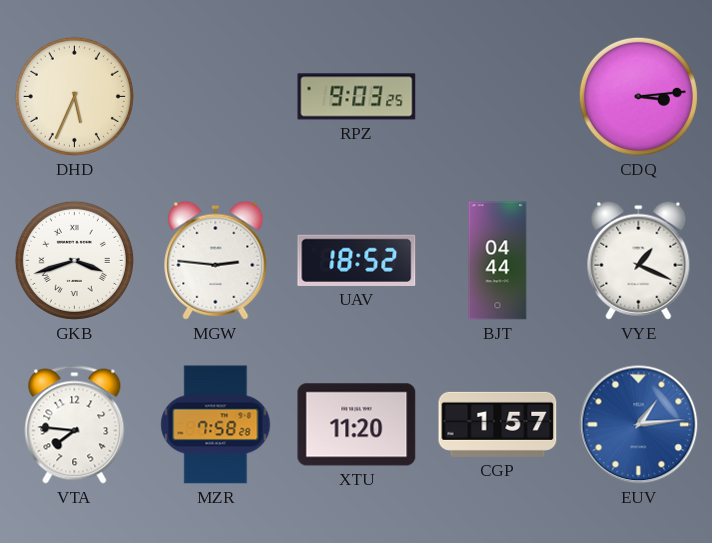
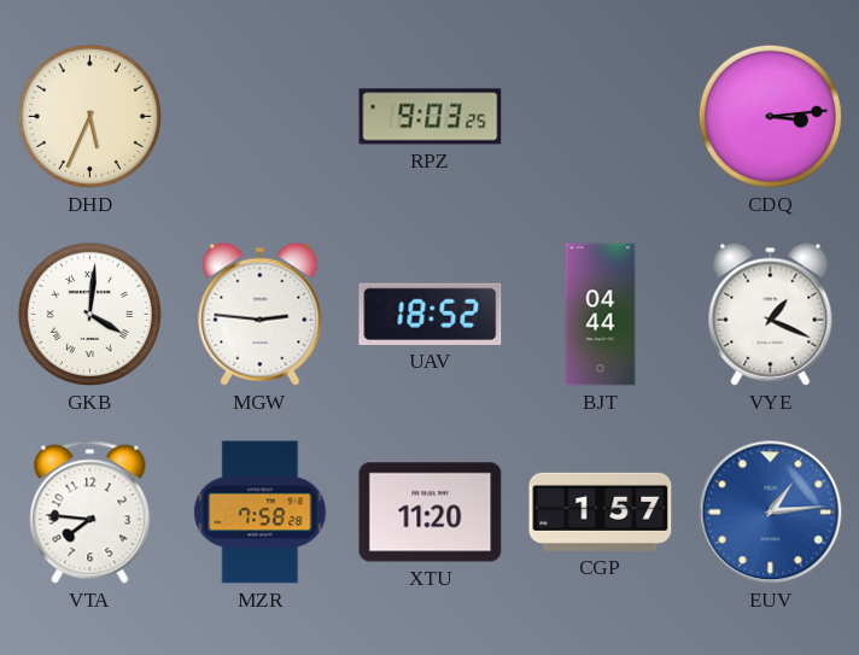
GKB: 3:42 -> 4:01
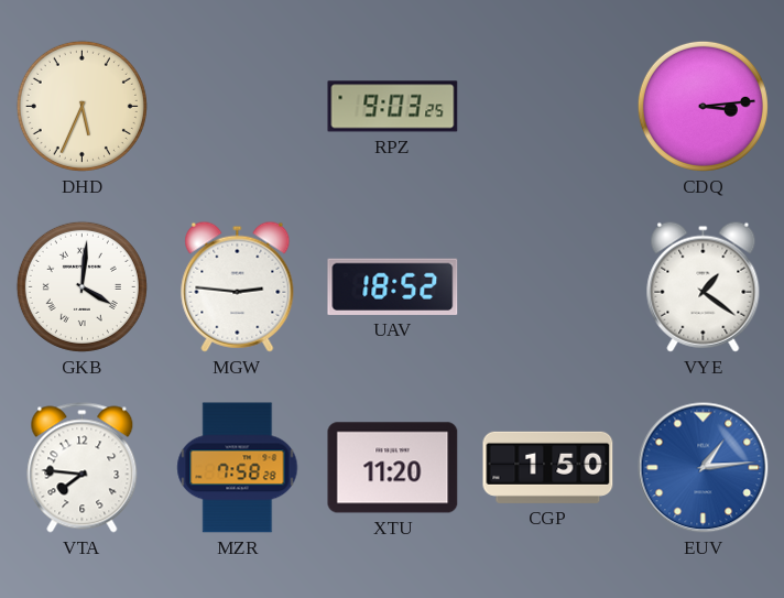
BJT: 04:44 -> none
VYE: 1:19 -> 1:21
CGP: 1:57 -> 1:50
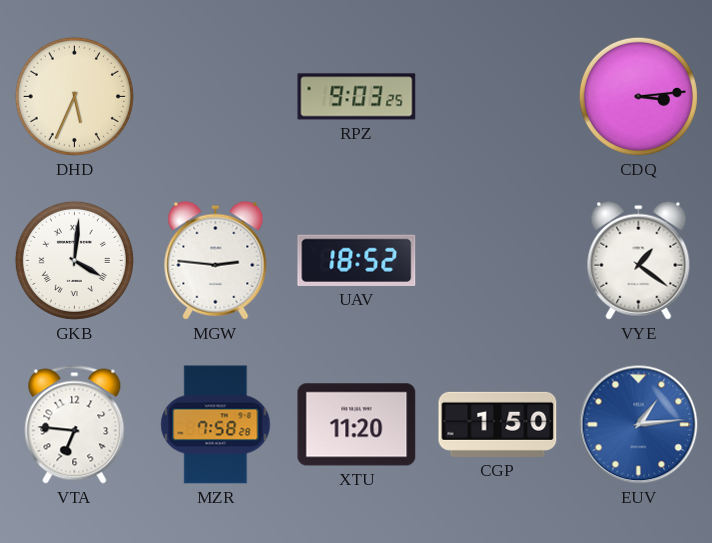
VTA: 7:46 -> 6:46
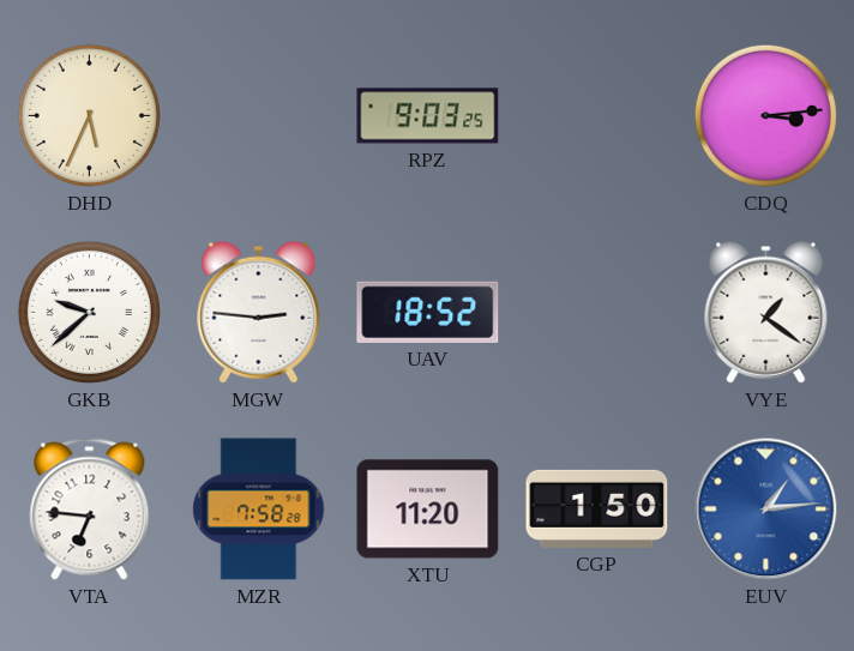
GKB: 4:01 -> 9:38
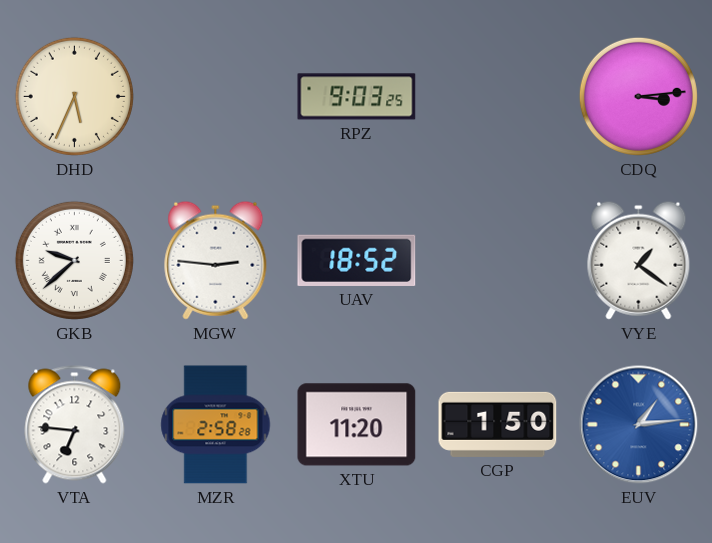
MZR: 7:58 -> 2:58
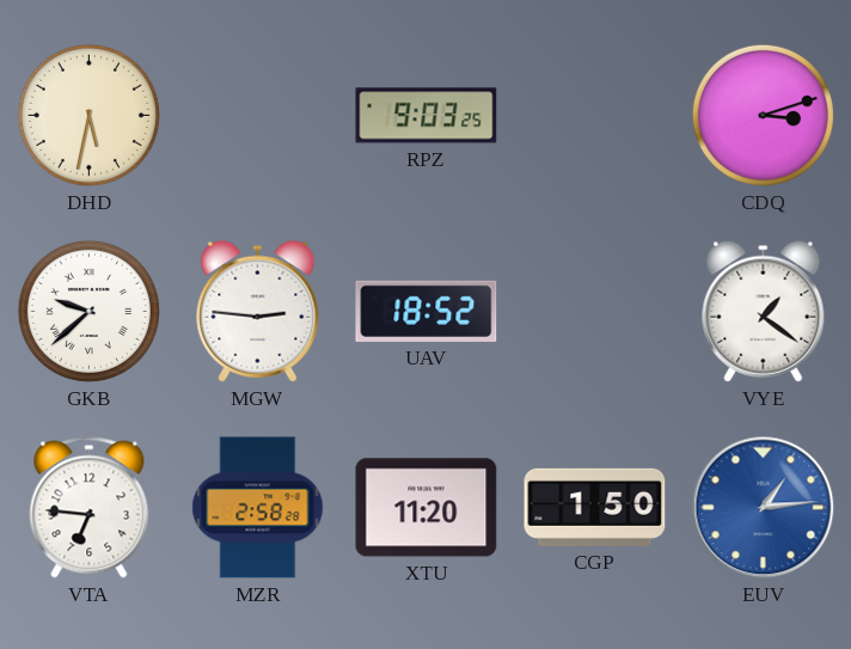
DHD: 5:34 -> 5:32
CDQ: 3:14 -> 3:12
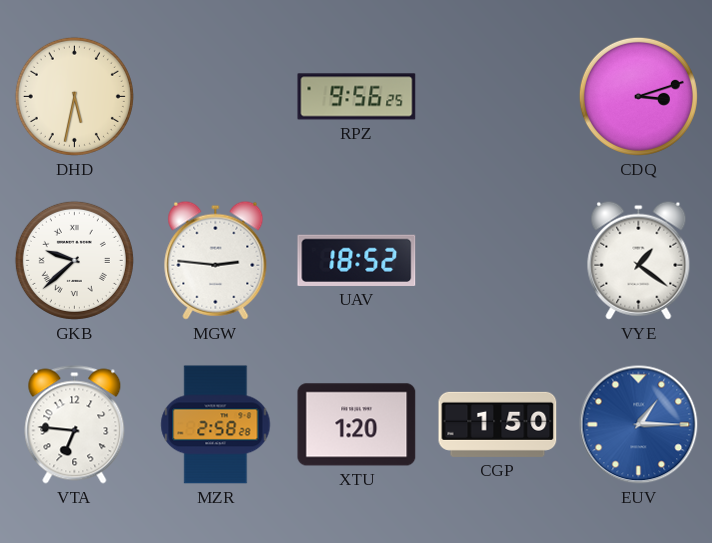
RPZ: 9:03 -> 9:56
XTU: 11:20 -> 1:20
EUV: 1:14 -> 1:15
